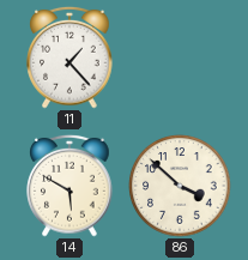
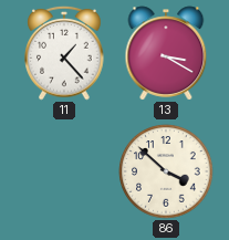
13: none -> 3:20
14: 5:50 -> none
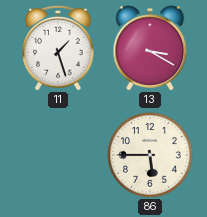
11: 1:23 -> 1:27
86: 3:52 -> 5:45
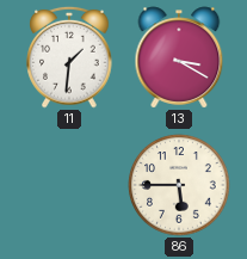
11: 1:27 -> 1:31
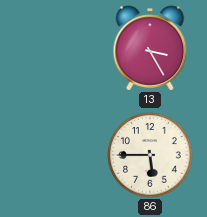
11: 1:31 -> none
13: 3:20 -> 3:25
